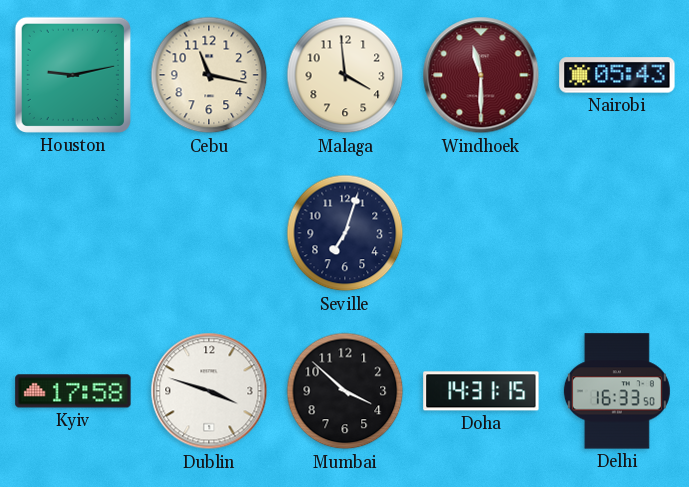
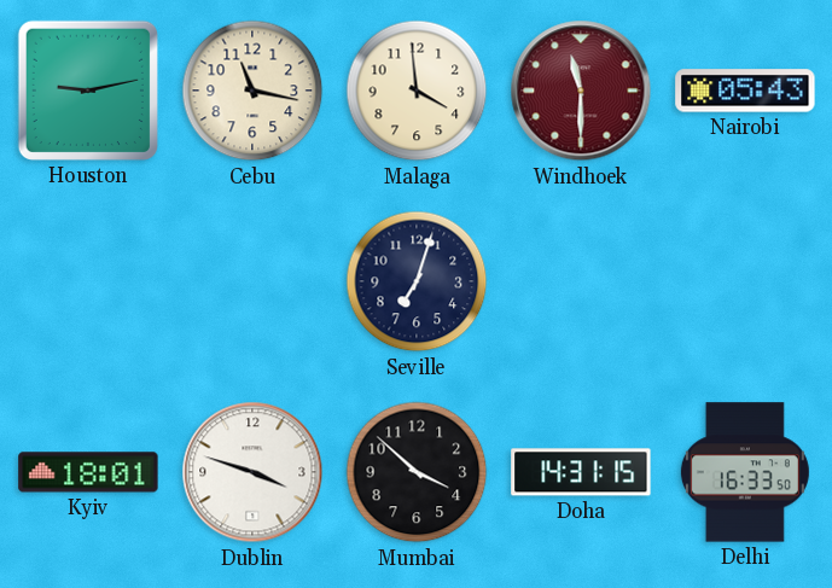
Kyiv: 17:58 -> 18:01
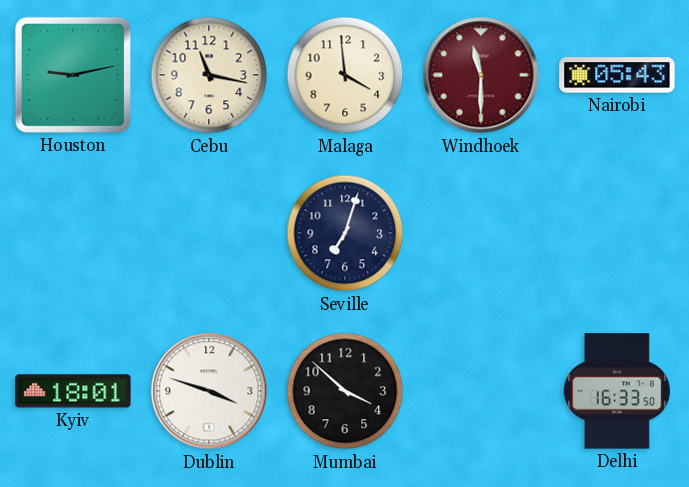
Doha: 14:31 -> none
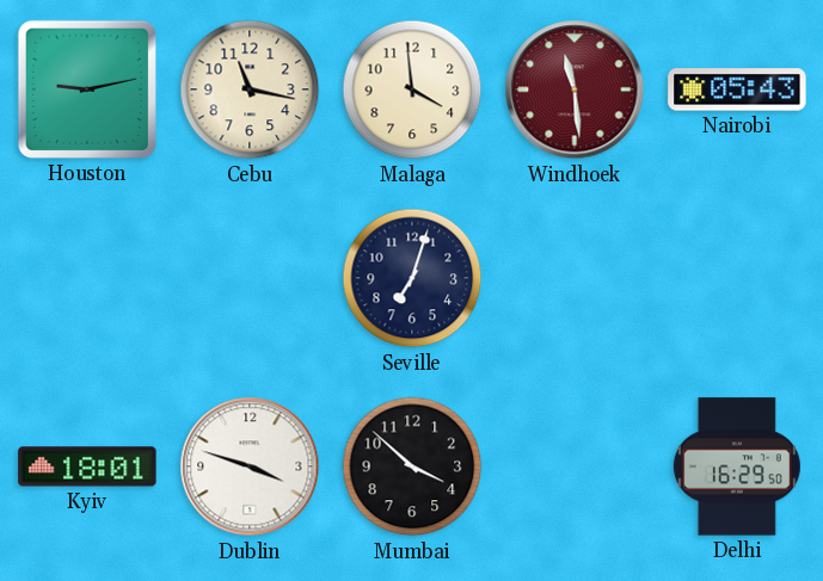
Windhoek: 11:30 -> 11:29
Delhi: 16:33 -> 16:29
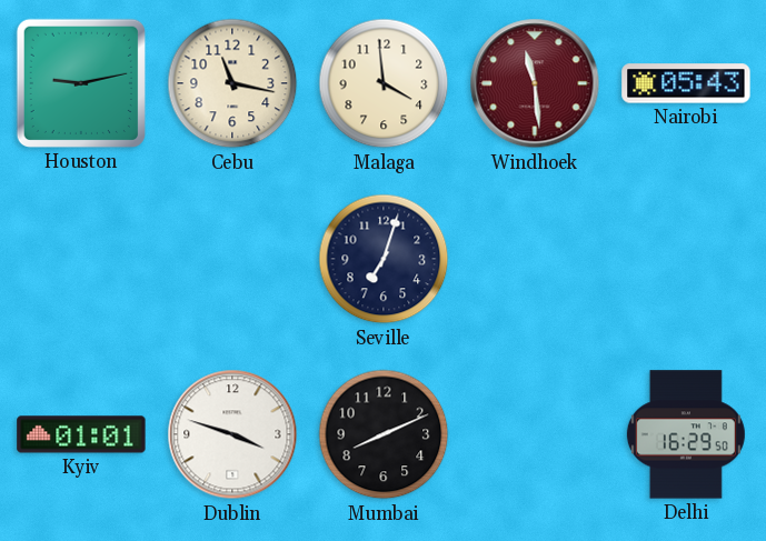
Kyiv: 18:01 -> 01:01
Mumbai: 3:52 -> 8:11
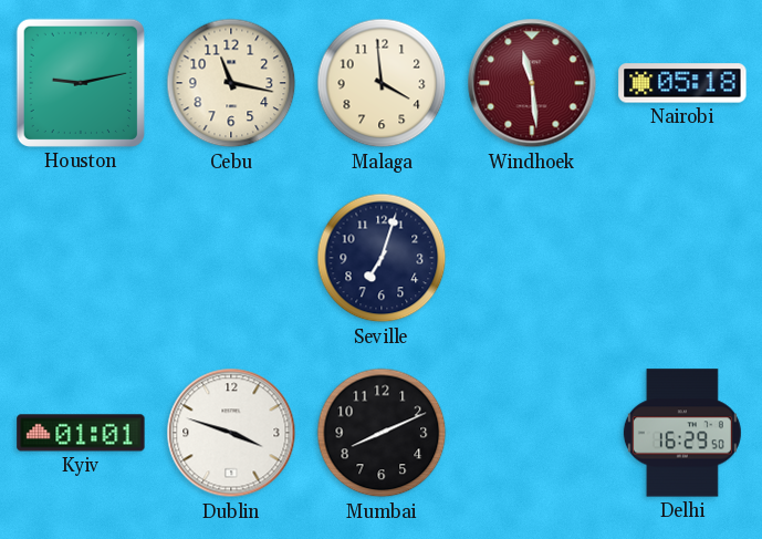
Nairobi: 05:43 -> 05:18
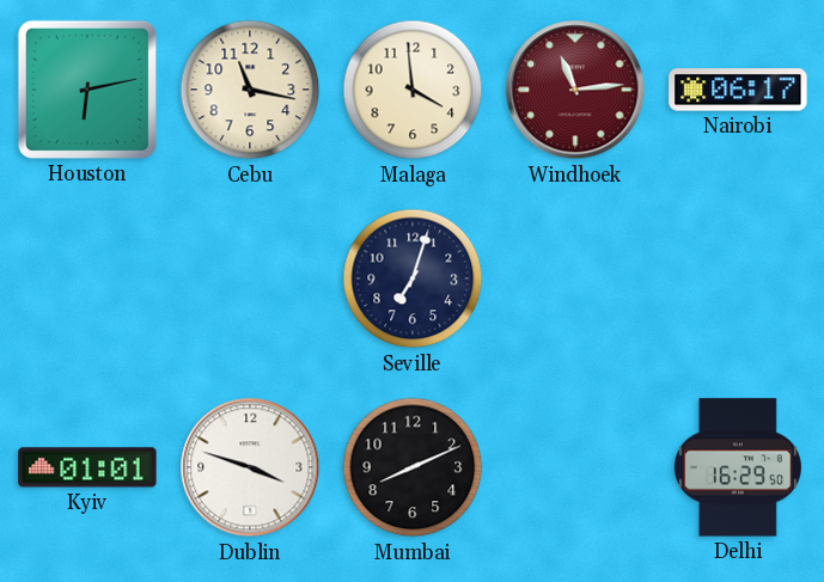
Houston: 9:13 -> 6:13
Windhoek: 11:29 -> 11:14
Nairobi: 05:18 -> 06:17
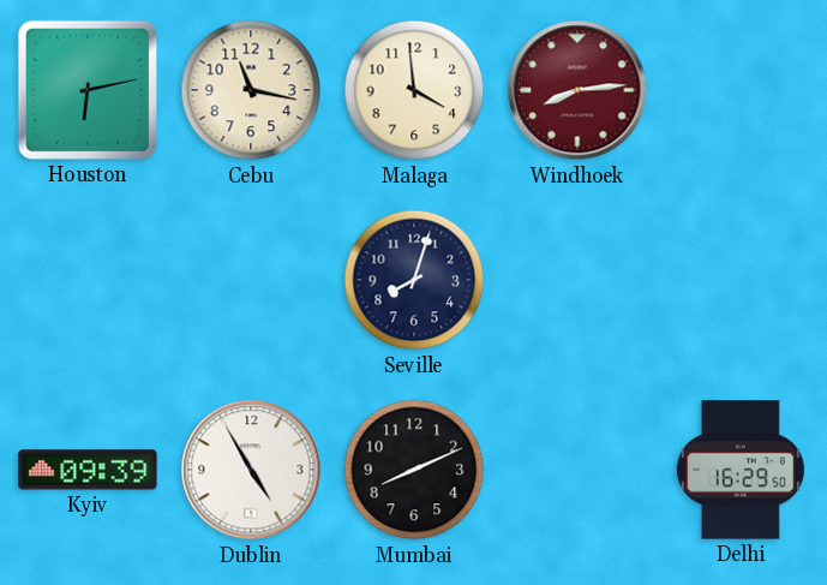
Windhoek: 11:14 -> 8:14
Nairobi: 06:17 -> none
Seville: 7:03 -> 8:03
Kyiv: 01:01 -> 09:39
Dublin: 3:48 -> 4:55
